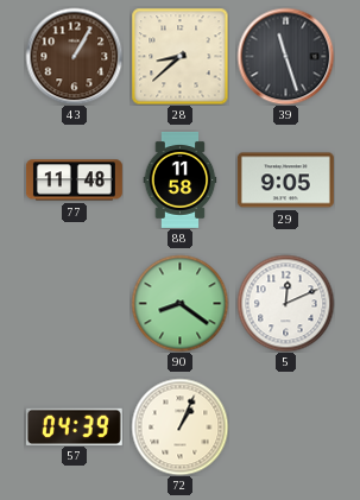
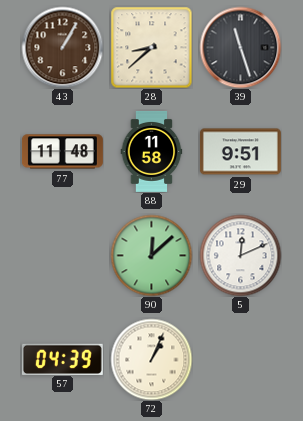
29: 9:05 -> 9:51
90: 8:21 -> 12:08
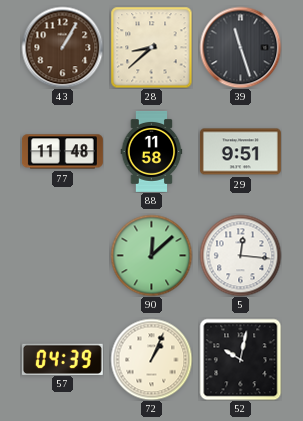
5: 12:11 -> 12:16
52: none -> 10:02
